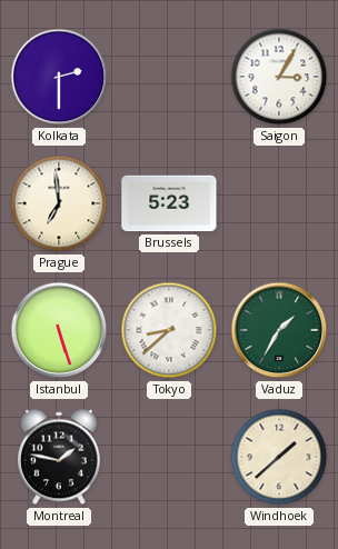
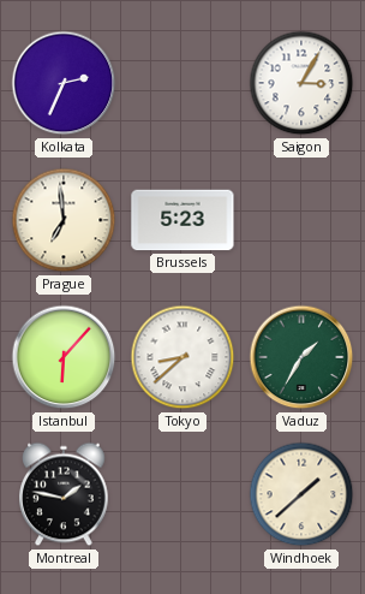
Kolkata: 2:30 -> 2:34
Istanbul: 5:27 -> 6:07
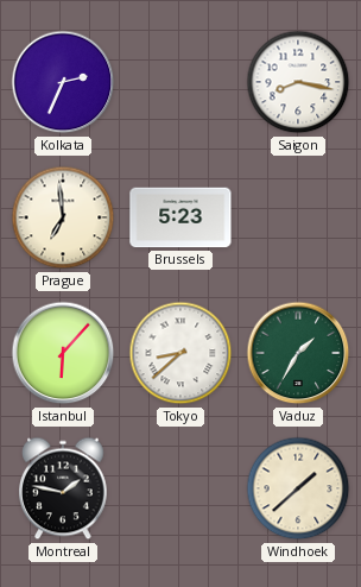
Saigon: 3:05 -> 8:17
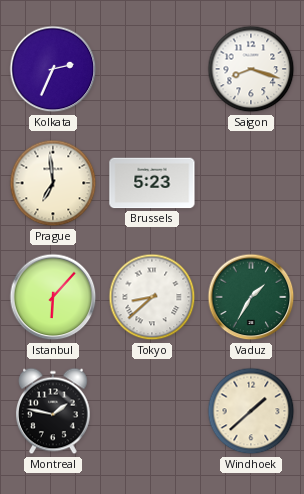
Saigon: 8:17 -> 8:18
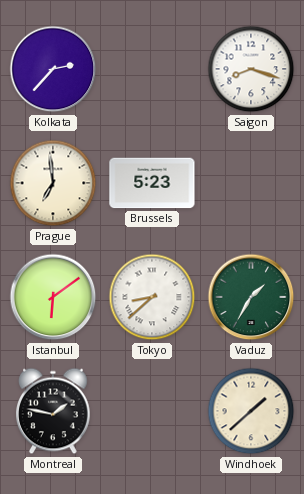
Kolkata: 2:34 -> 2:37
Istanbul: 6:07 -> 6:09
